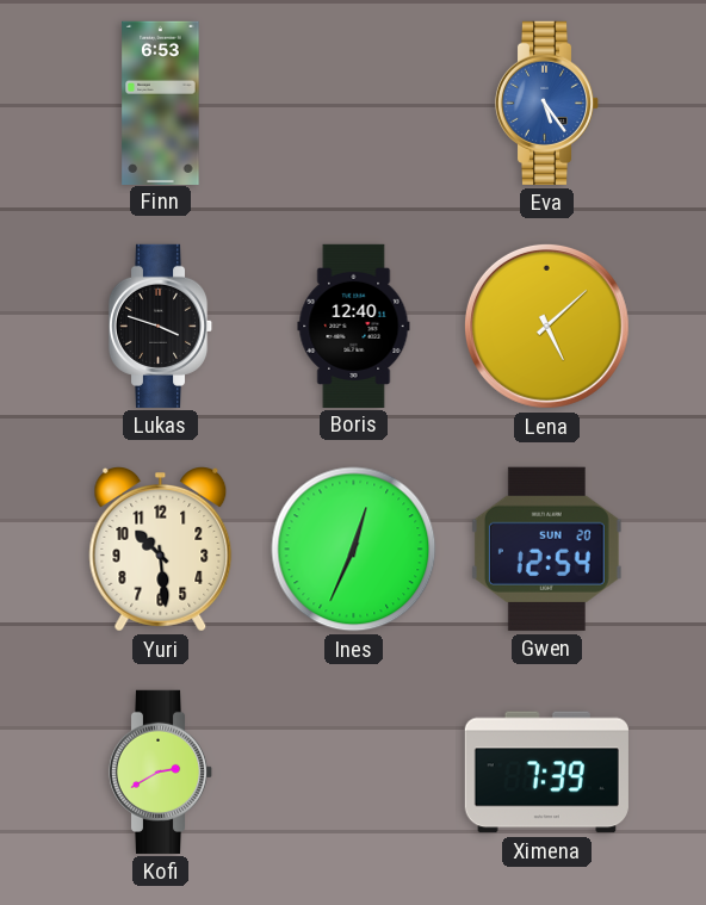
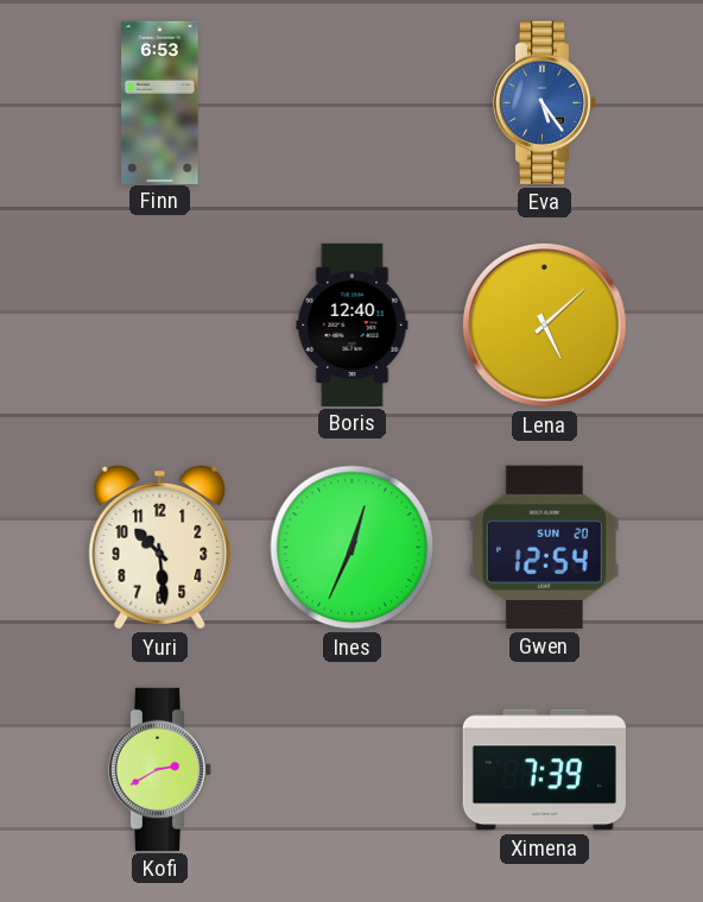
Lukas: 3:48 -> none
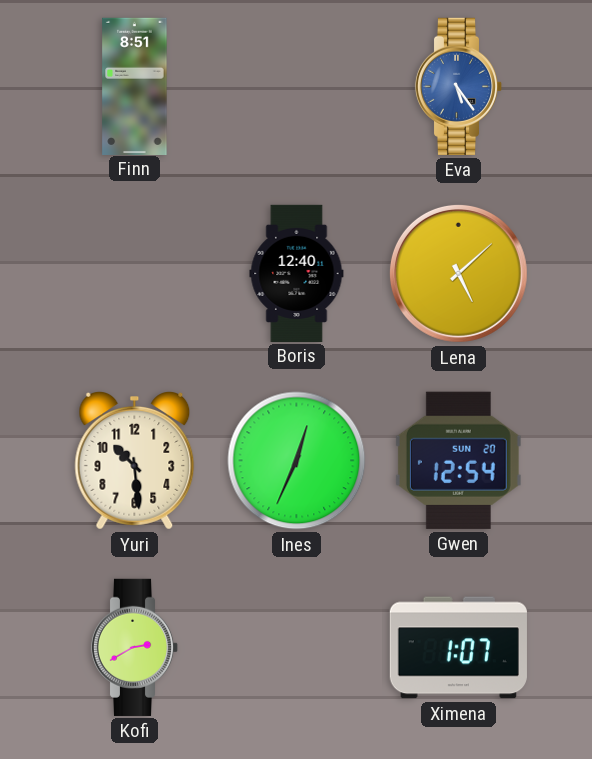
Finn: 6:53 -> 8:51
Ximena: 7:39 -> 1:07
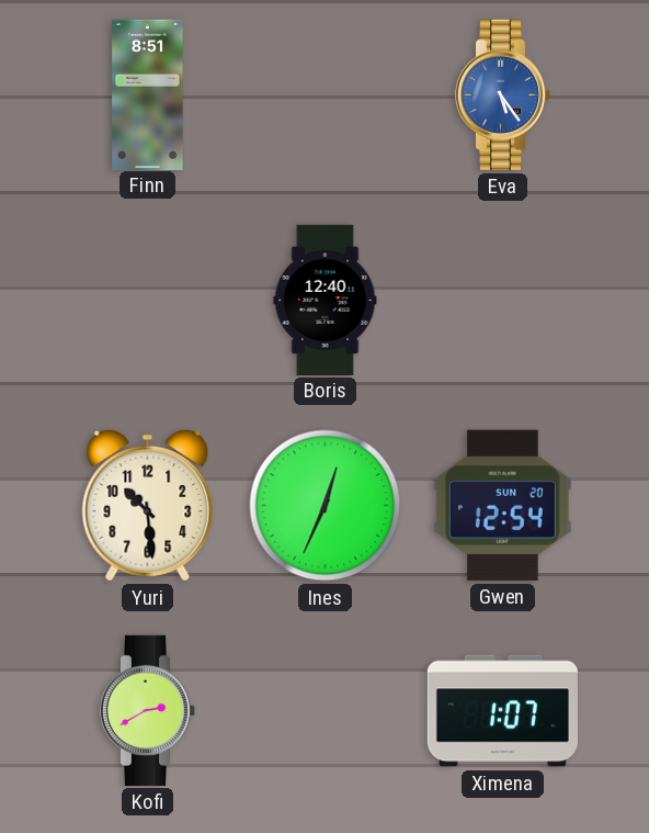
Lena: 5:08 -> none
